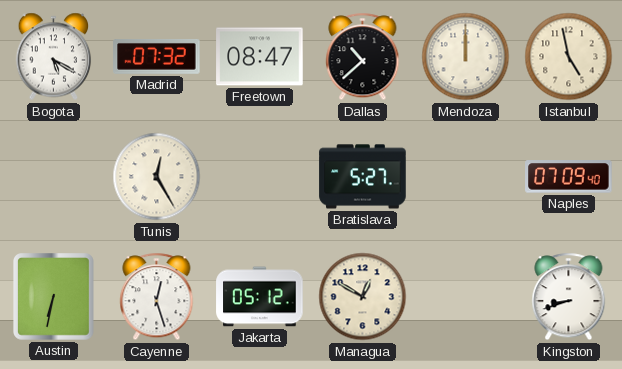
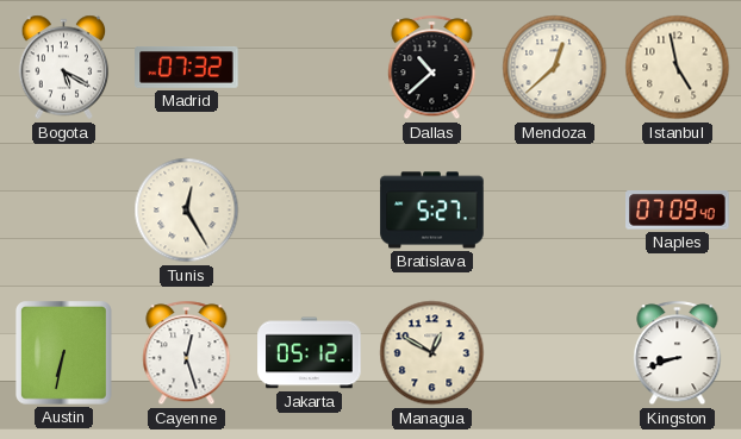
Freetown: 08:47 -> none
Mendoza: 12:00 -> 12:38
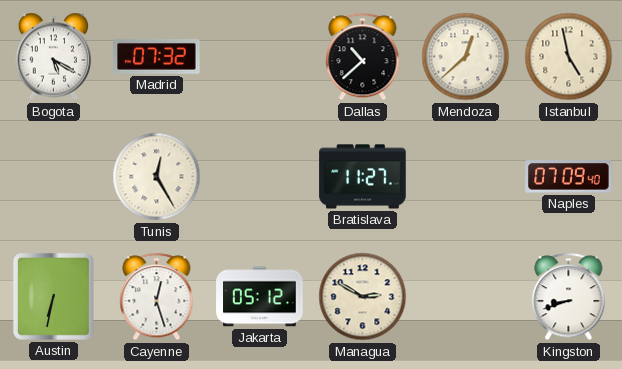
Bratislava: 5:27 -> 11:27
Managua: 12:50 -> 2:50
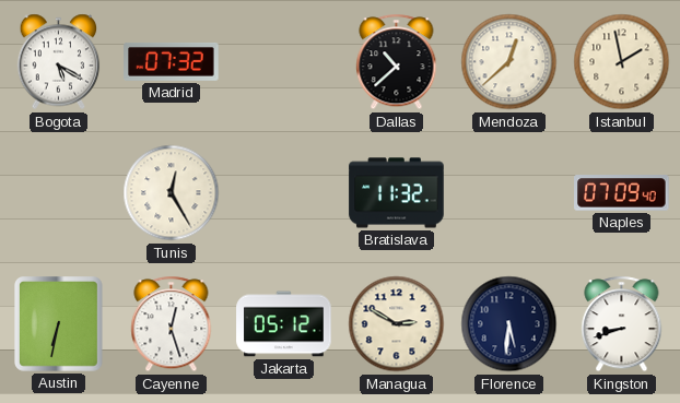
Istanbul: 4:58 -> 1:58
Bratislava: 11:27 -> 11:32
Florence: none -> 5:31
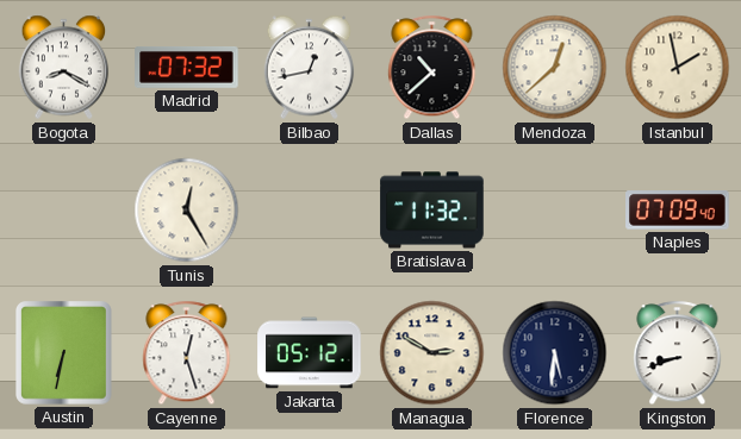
Bogota: 5:20 -> 8:20
Bilbao: none -> 12:43
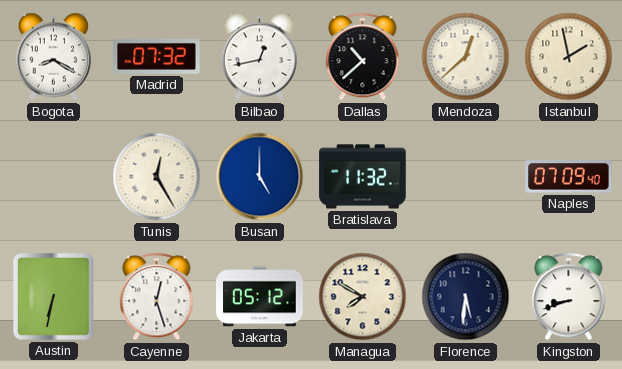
Busan: none -> 5:00
Managua: 2:50 -> 7:50
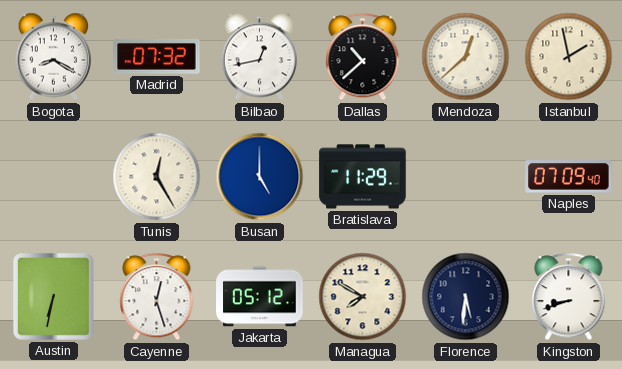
Bratislava: 11:32 -> 11:29
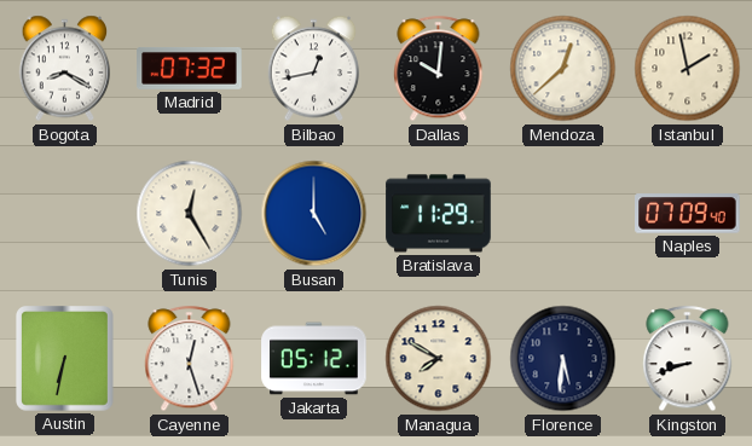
Dallas: 10:38 -> 10:01
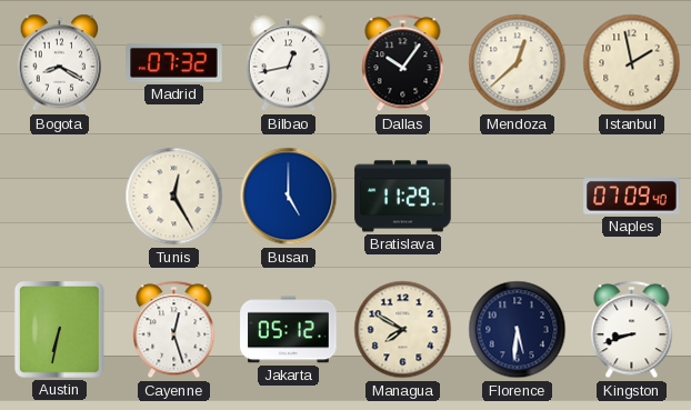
Dallas: 10:01 -> 10:06
